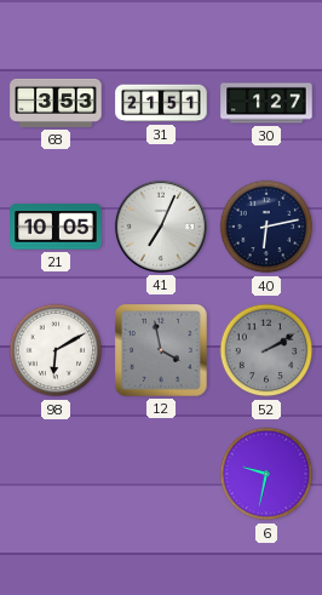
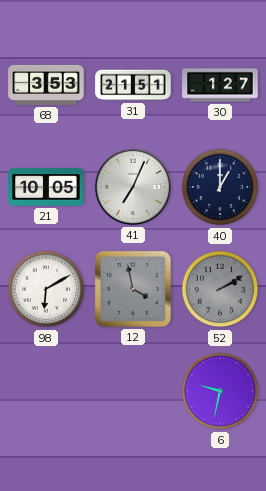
40: 6:13 -> 1:00
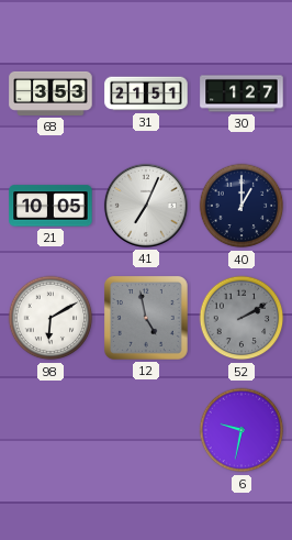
12: 3:58 -> 4:58
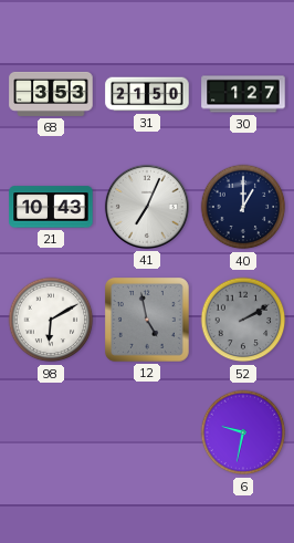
31: 21:51 -> 21:50
21: 10:05 -> 10:43
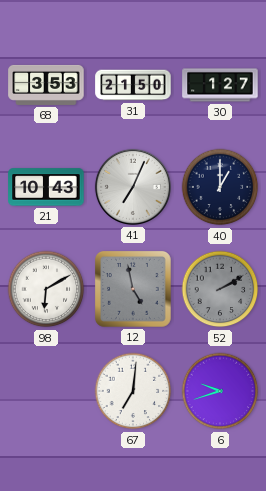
67: none -> 7:01
6: 9:32 -> 9:42
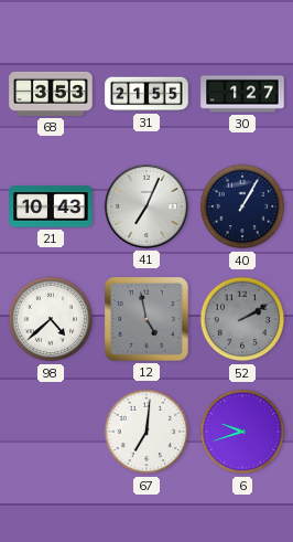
31: 21:50 -> 21:55
40: 1:00 -> 1:05
98: 6:10 -> 4:38
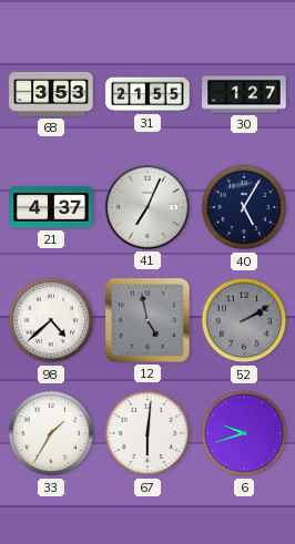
21: 10:43 -> 4:37
40: 1:05 -> 5:05
33: none -> 1:35
67: 7:01 -> 6:01
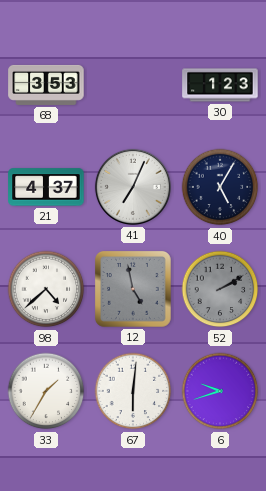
31: 21:55 -> none
30: 1:27 -> 1:23
